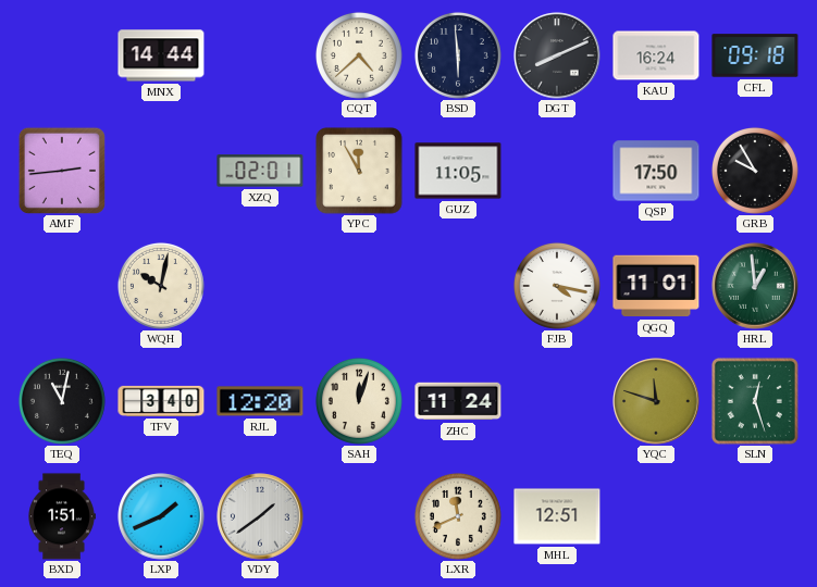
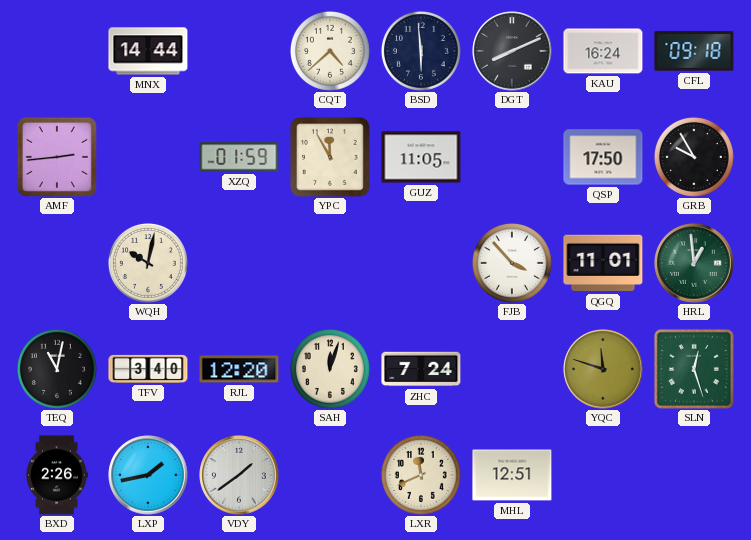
XZQ: 02:01 -> 01:59
FJB: 4:17 -> 3:53
ZHC: 11:24 -> 7:24
BXD: 1:51 -> 2:26
LXP: 1:41 -> 1:43
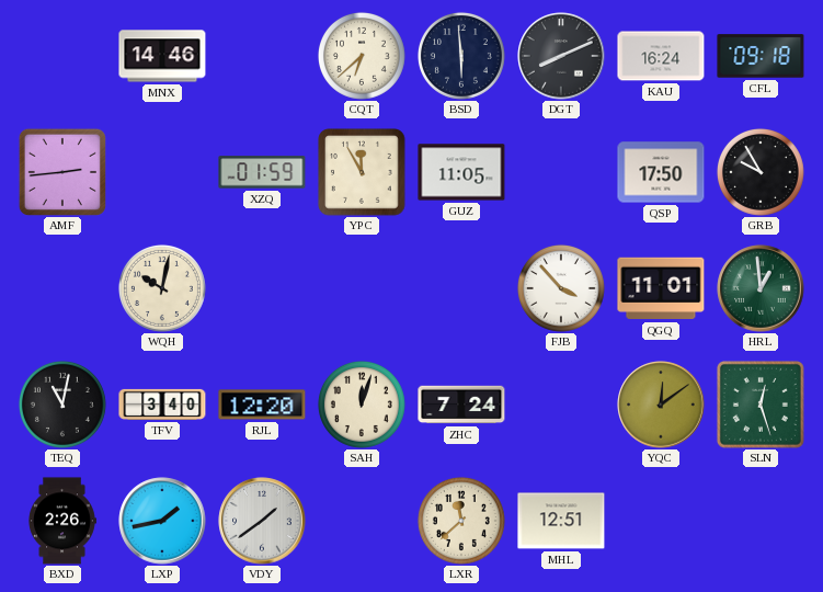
MNX: 14:44 -> 14:46
CQT: 4:38 -> 6:38
YQC: 11:48 -> 12:09
LXR: 11:41 -> 11:38
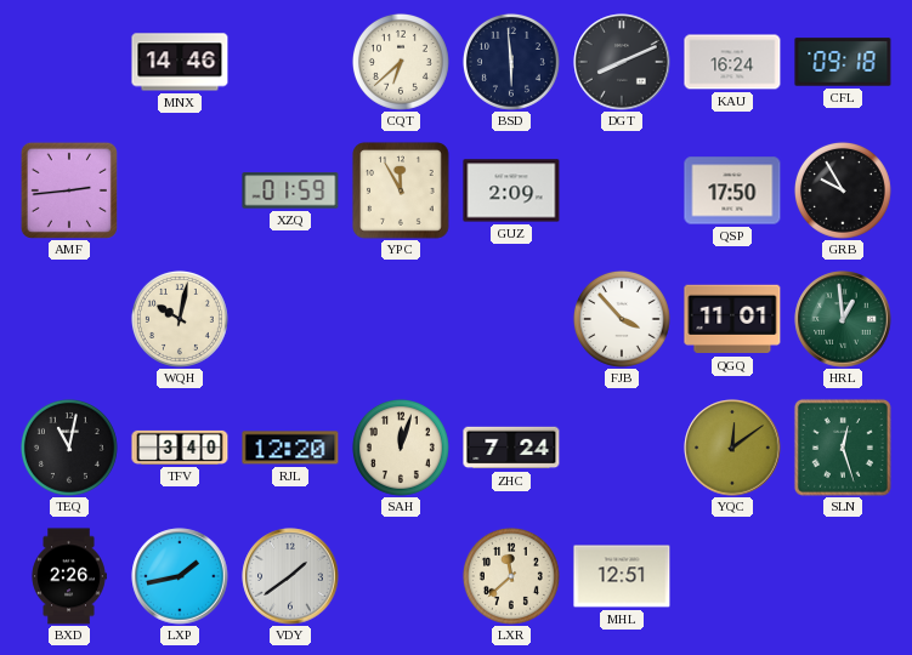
GUZ: 11:05 -> 2:09
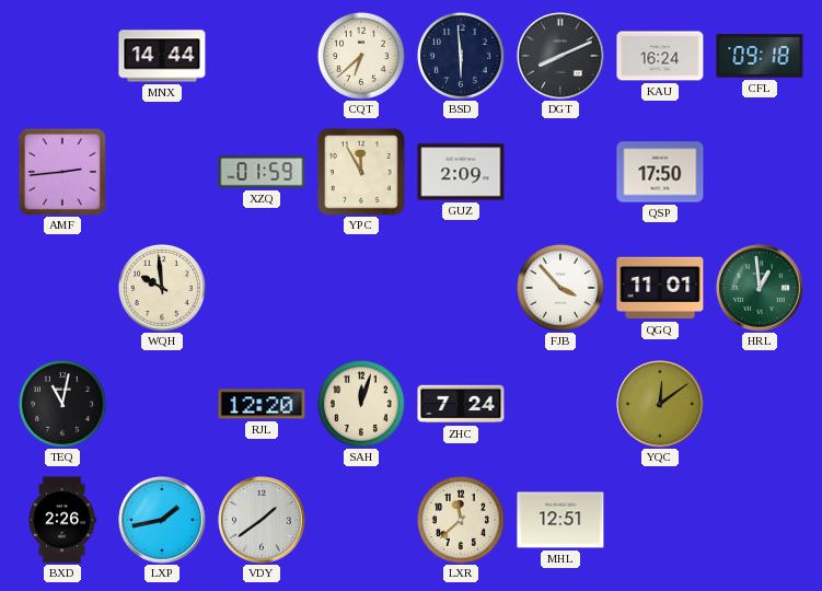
MNX: 14:46 -> 14:44
GRB: 9:55 -> none
WQH: 10:02 -> 9:59
TFV: 3:40 -> none
SLN: 12:27 -> none
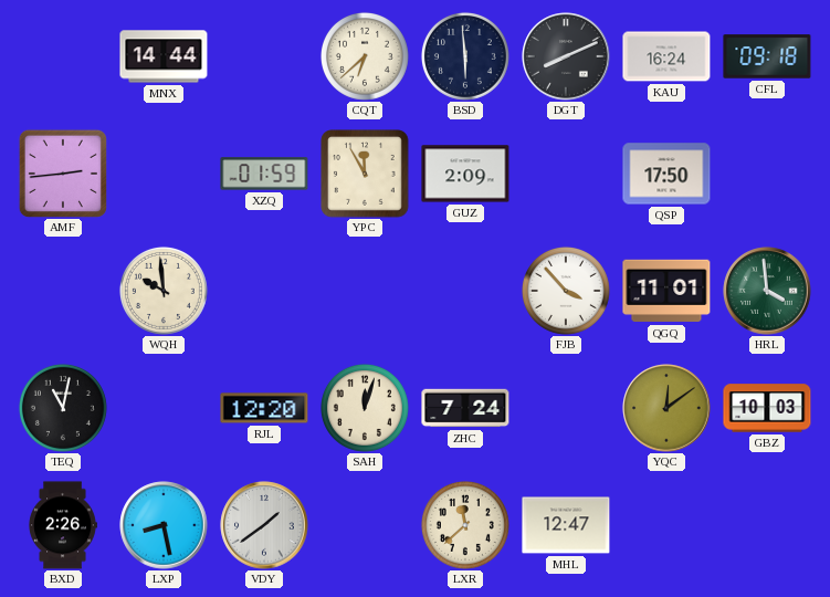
HRL: 12:59 -> 3:59
GBZ: none -> 10:03
LXP: 1:43 -> 8:28
MHL: 12:51 -> 12:47
